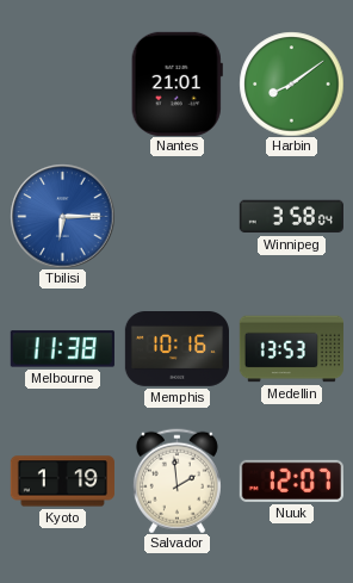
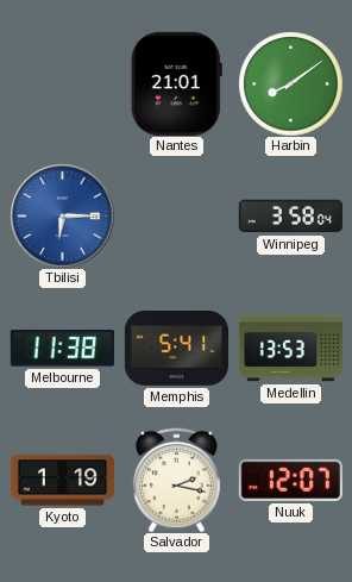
Memphis: 10:16 -> 5:41
Salvador: 1:59 -> 2:17
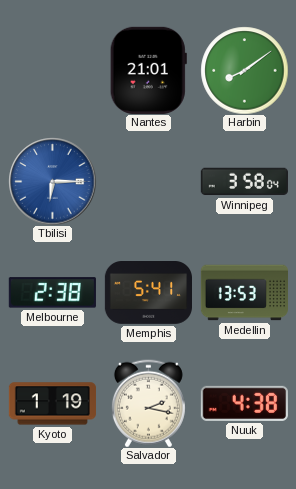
Melbourne: 11:38 -> 2:38
Nuuk: 12:07 -> 4:38
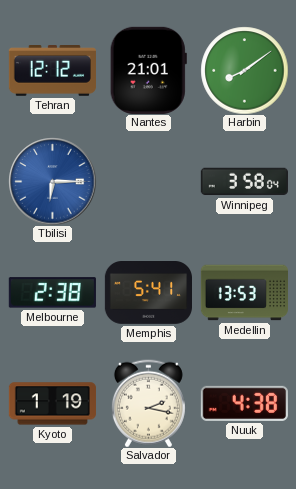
Tehran: none -> 12:12
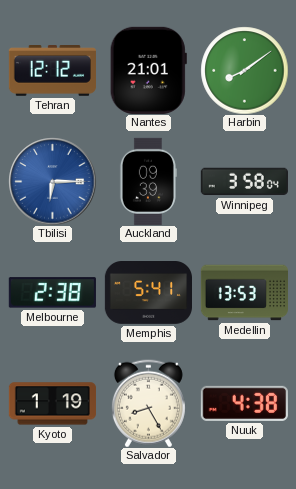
Auckland: none -> 09:39
Salvador: 2:17 -> 8:25
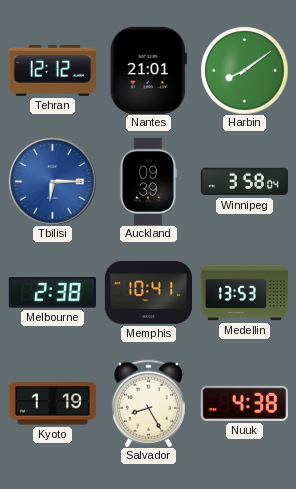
Memphis: 5:41 -> 10:41
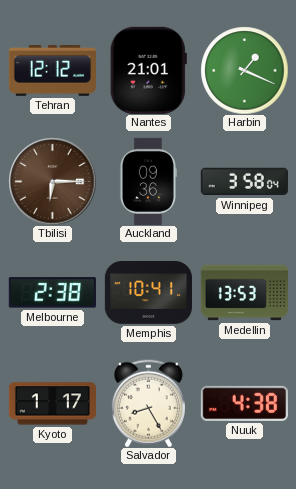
Harbin: 8:09 -> 1:19
Tbilisi dial: blue -> brown
Auckland: 09:39 -> 09:36
Kyoto: 1:19 -> 1:17
